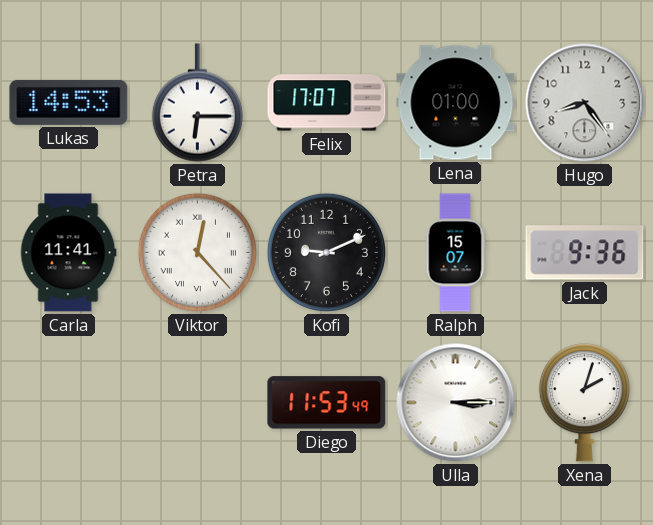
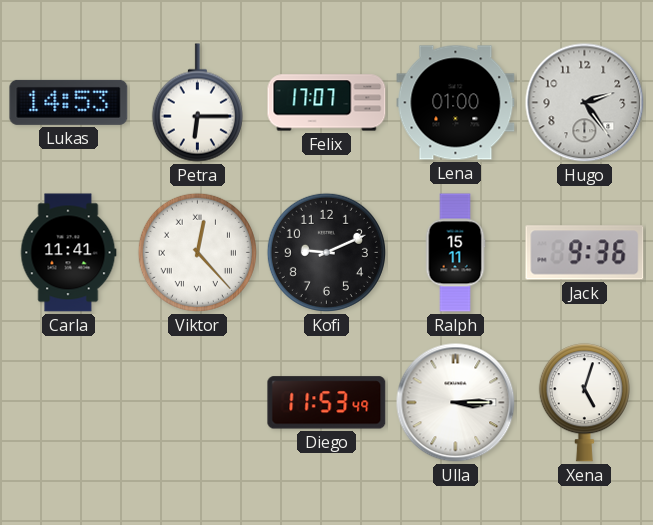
Hugo: 8:24 -> 2:24
Ralph: 15:07 -> 15:11
Xena: 2:03 -> 5:03
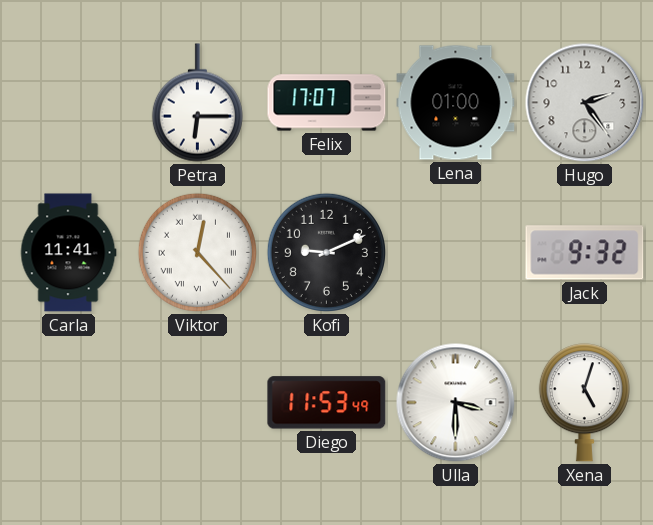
Lukas: 14:53 -> none
Ralph: 15:11 -> none
Jack: 9:36 -> 9:32
Ulla: 3:15 -> 3:30
